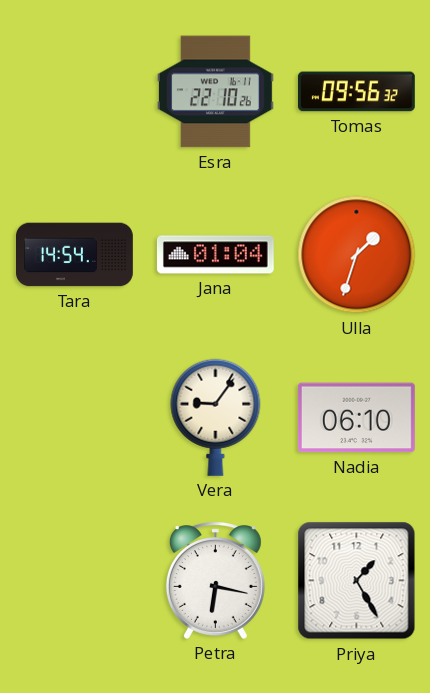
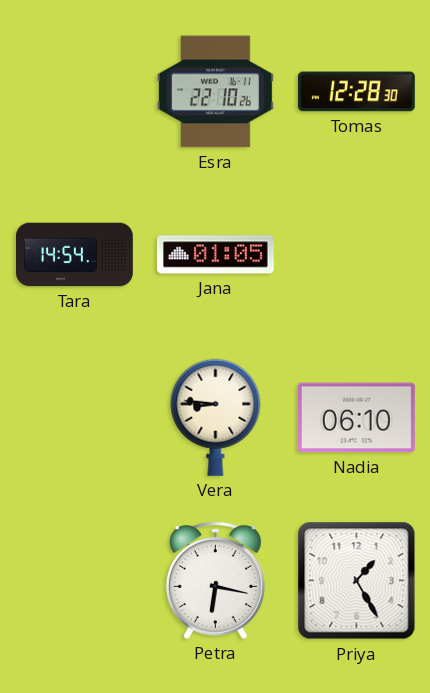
Tomas: 09:56 -> 12:28
Jana: 01:04 -> 01:05
Ulla: 1:33 -> none
Vera: 9:06 -> 8:46
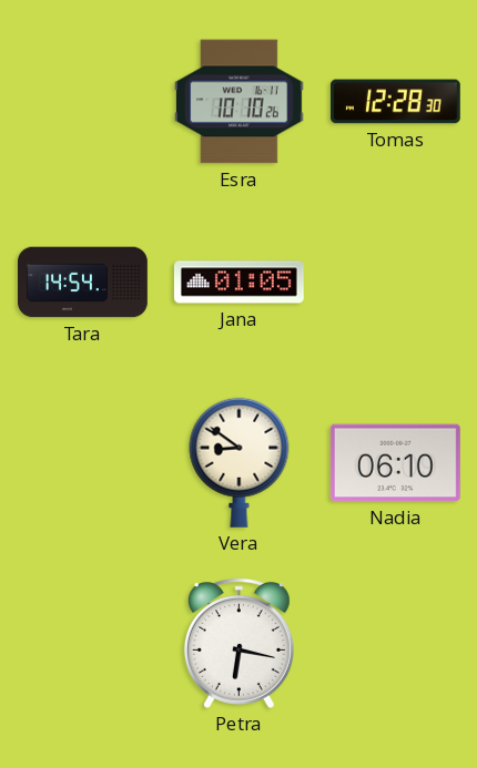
Esra: 22:10 -> 10:10
Vera: 8:46 -> 8:51
Priya: 1:25 -> none
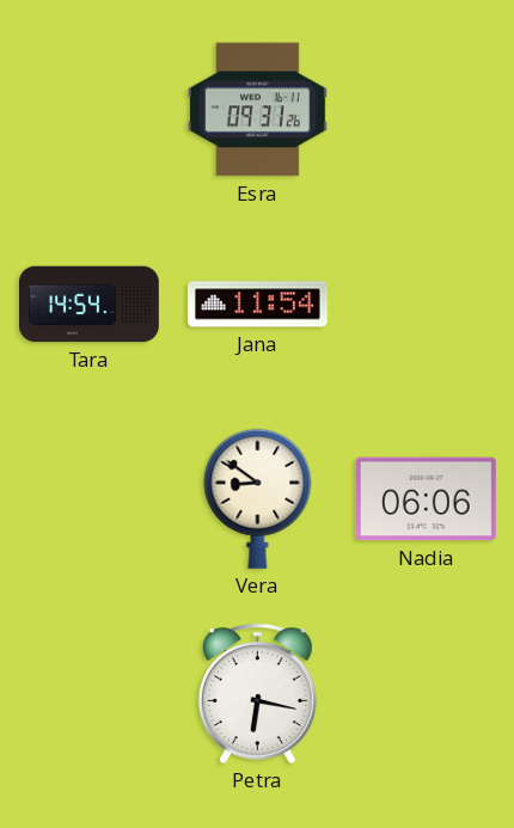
Esra: 10:10 -> 09:31
Tomas: 12:28 -> none
Jana: 01:05 -> 11:54
Nadia: 06:10 -> 06:06
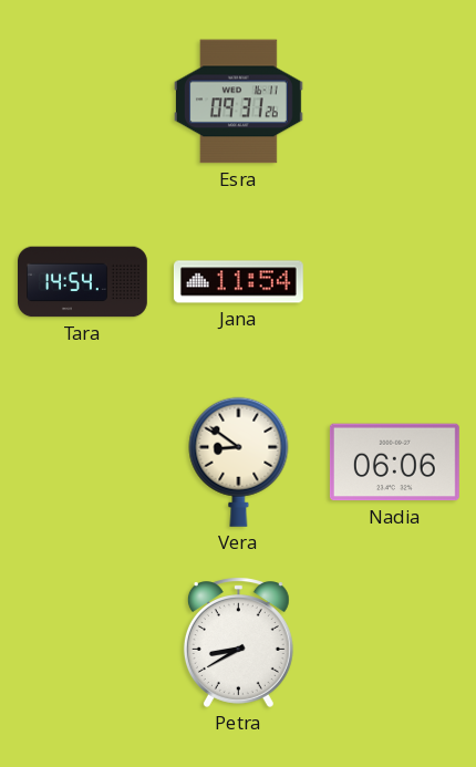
Petra: 6:17 -> 8:40
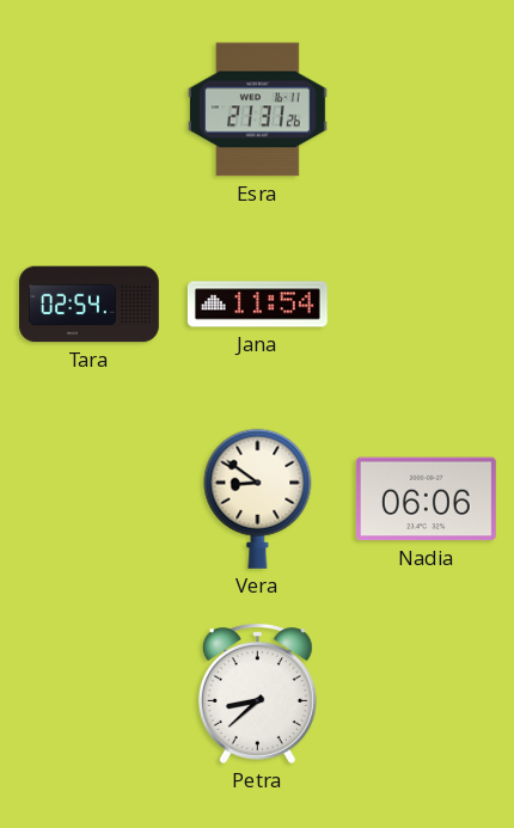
Esra: 09:31 -> 21:31
Tara: 14:54 -> 02:54
Petra: 8:40 -> 8:38
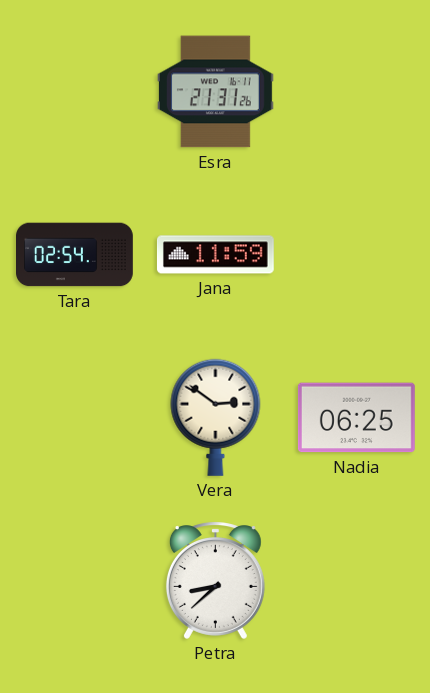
Jana: 11:54 -> 11:59
Vera: 8:51 -> 2:51
Nadia: 06:06 -> 06:25
